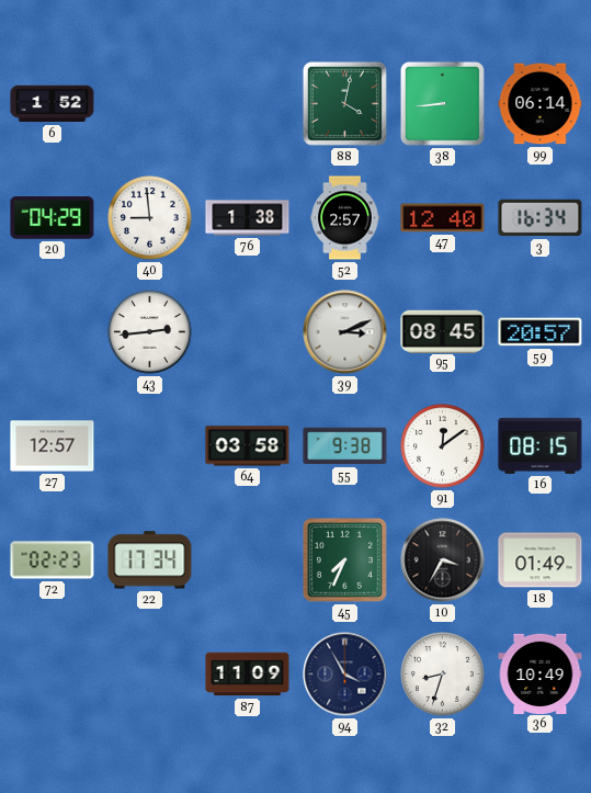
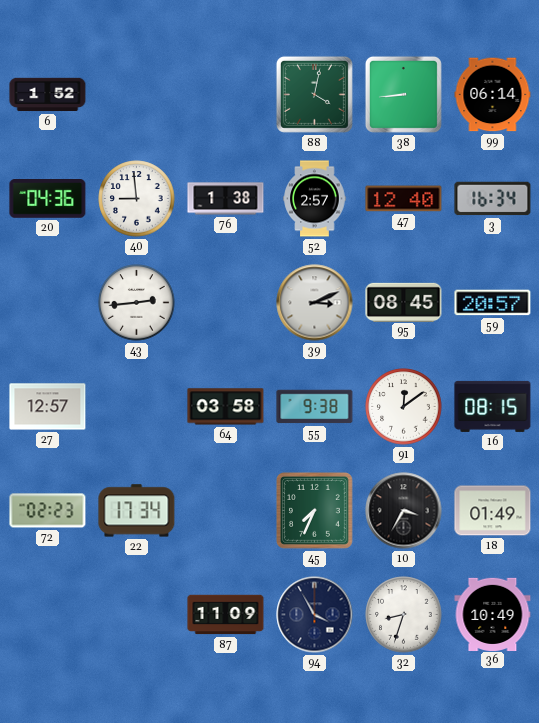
20: 04:29 -> 04:36
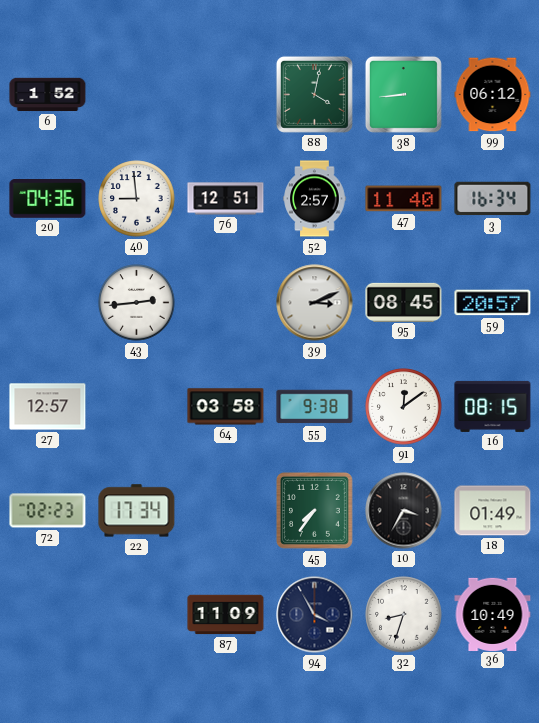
99: 06:14 -> 06:12
76: 1:38 -> 12:51
47: 12:40 -> 11:40
45: 7:34 -> 7:36
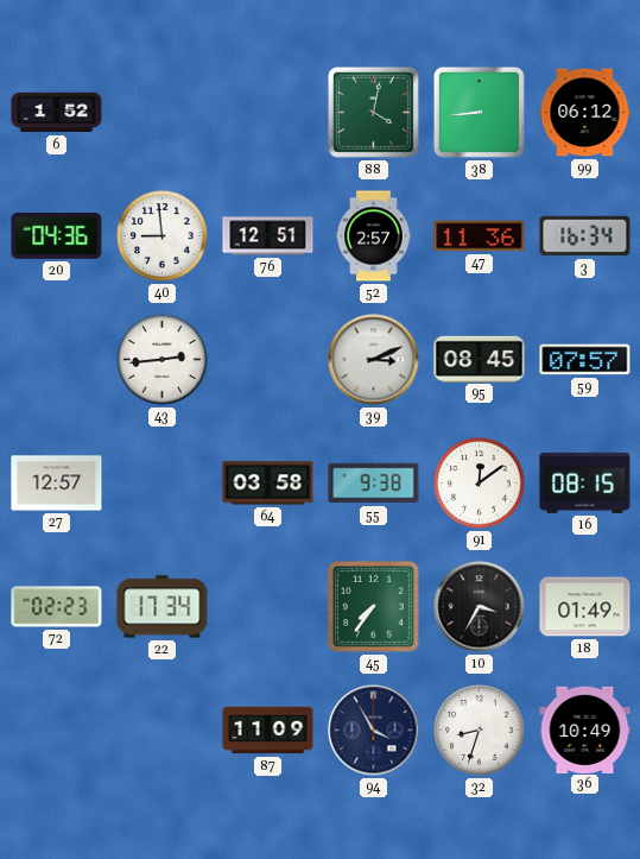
47: 11:40 -> 11:36
59: 20:57 -> 07:57
